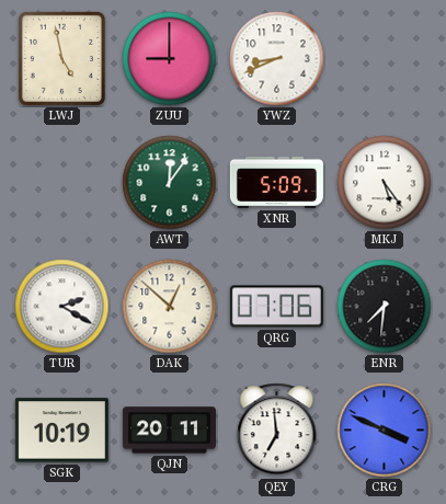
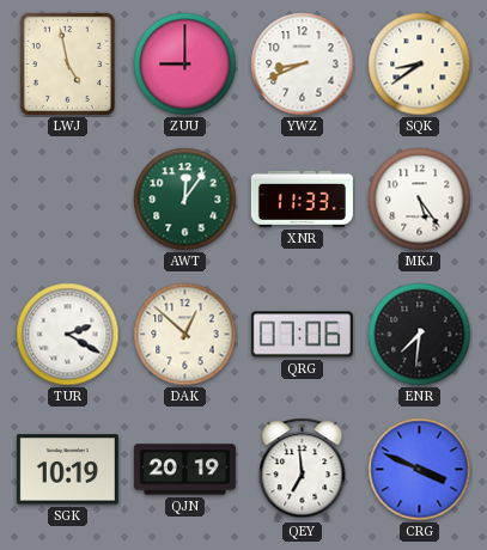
SQK: none -> 8:39
XNR: 5:09 -> 11:33
QJN: 20:11 -> 20:19
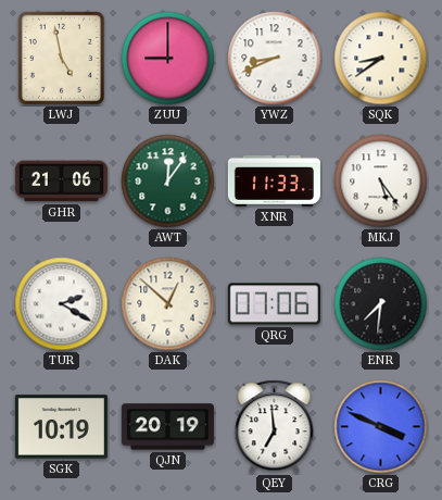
GHR: none -> 21:06
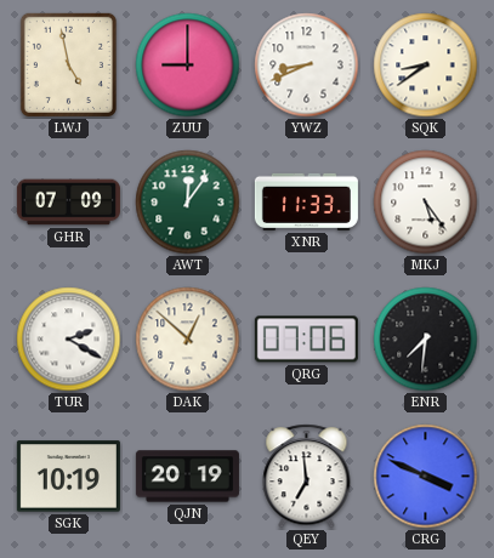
GHR: 21:06 -> 07:09
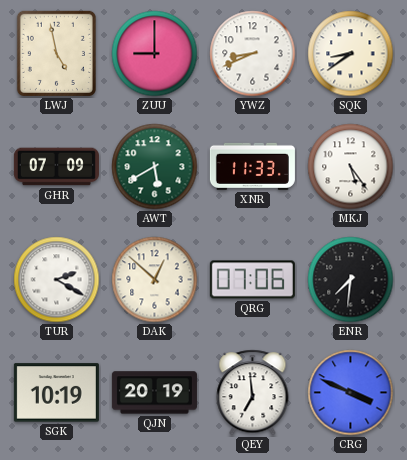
AWT: 12:06 -> 5:40
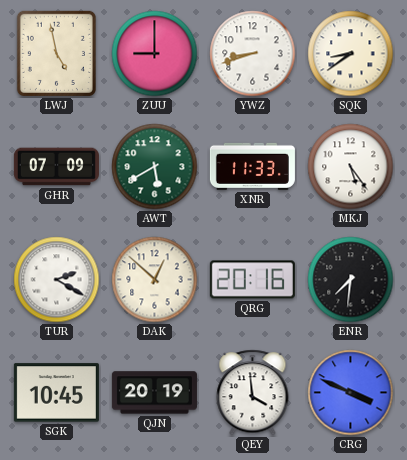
YWZ: 8:41 -> 8:42
QRG: 07:06 -> 20:16
SGK: 10:19 -> 10:45
QEY: 6:59 -> 3:59
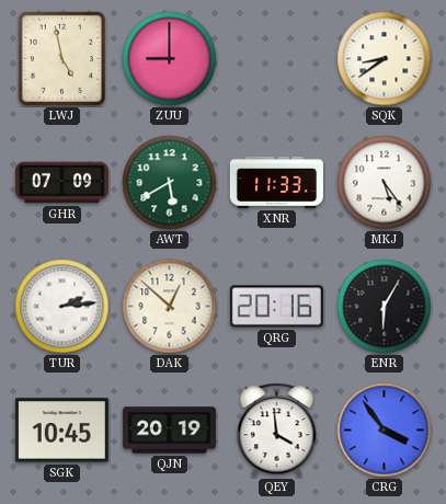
YWZ: 8:42 -> none
TUR: 2:20 -> 2:14
ENR: 7:31 -> 6:05
CRG: 3:49 -> 3:54
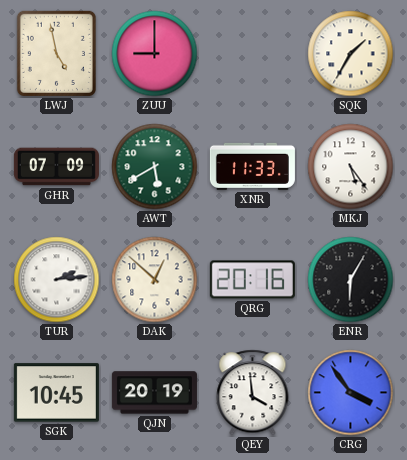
SQK: 8:39 -> 1:35
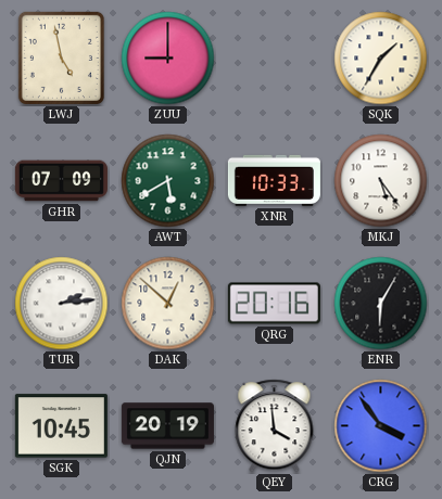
XNR: 11:33 -> 10:33
